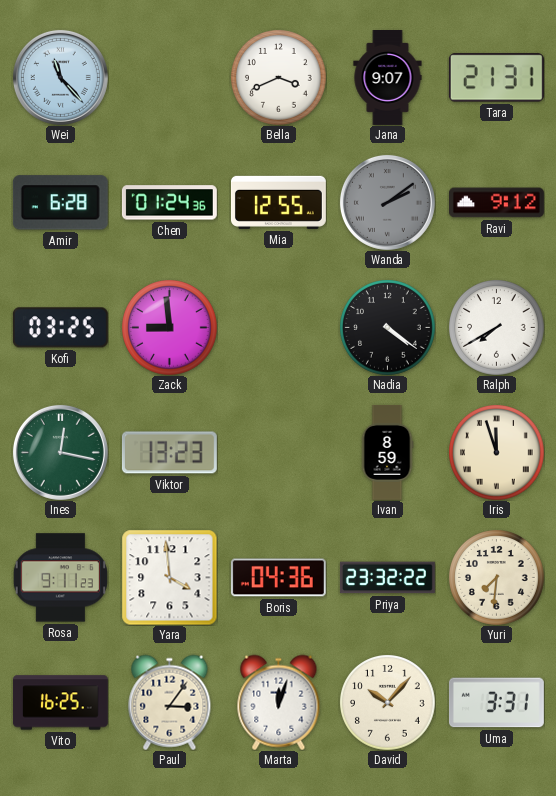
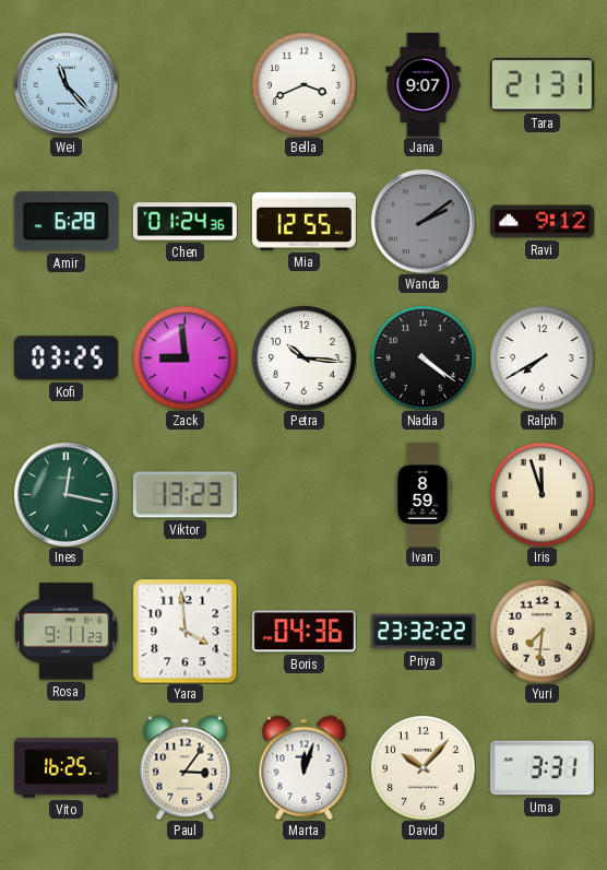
Petra: none -> 10:16
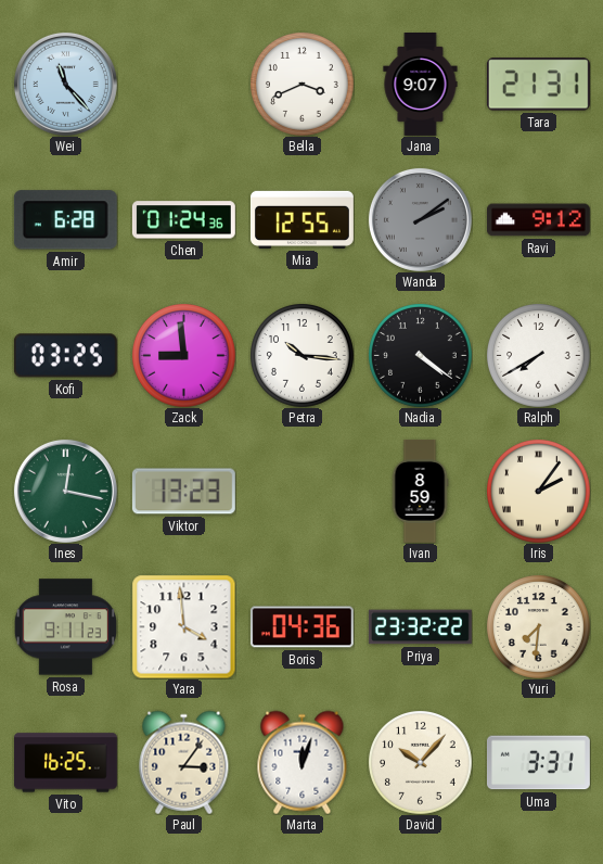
Iris: 11:57 -> 2:06
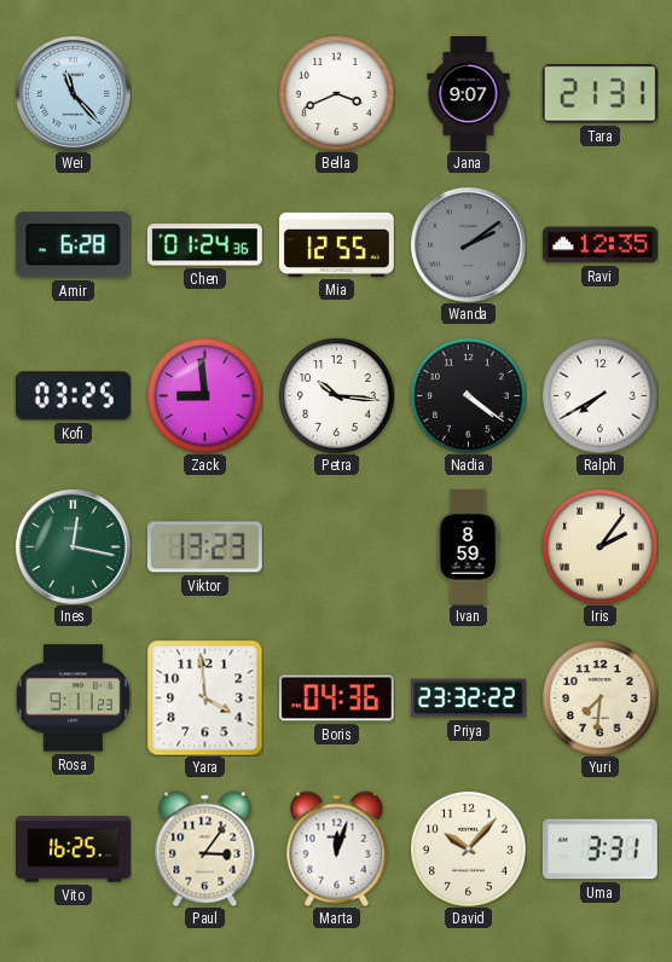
Ravi: 9:12 -> 12:35
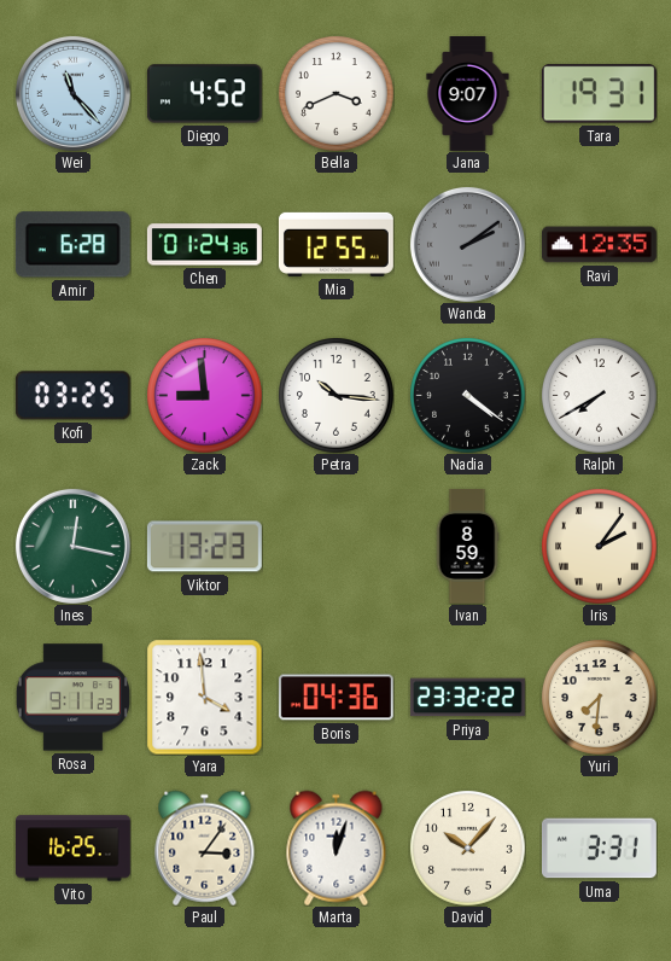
Diego: none -> 4:52
Tara: 21:31 -> 19:31
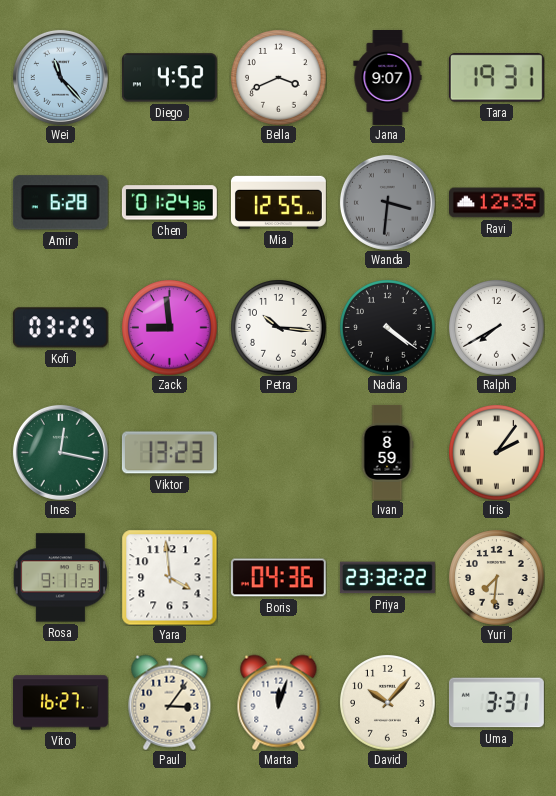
Wanda: 2:09 -> 3:31
Vito: 16:25 -> 16:27
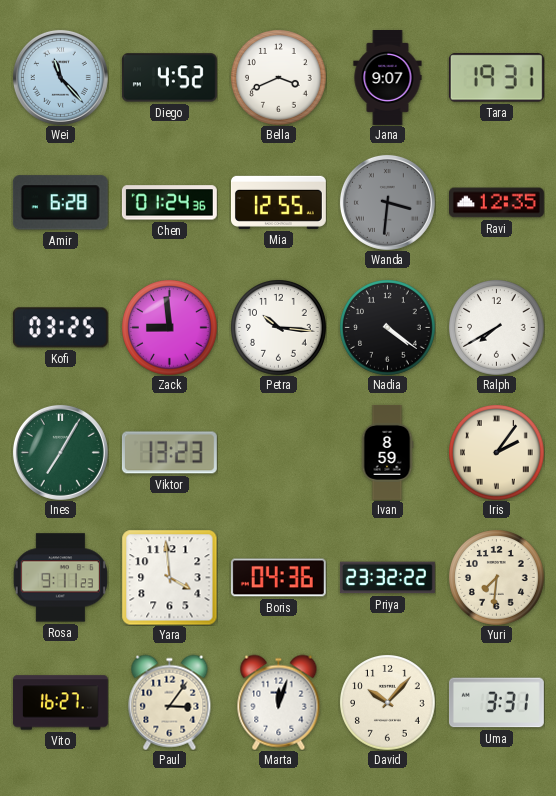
Ines: 12:17 -> 7:05
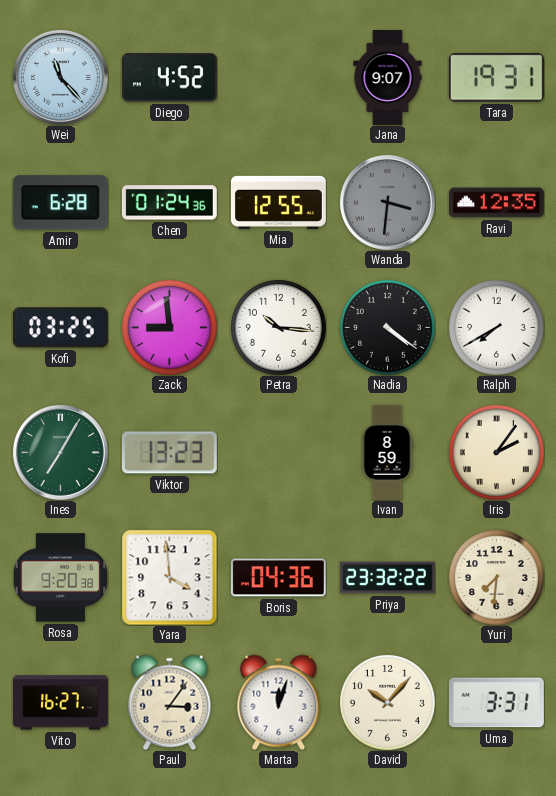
Bella: 3:41 -> none
Rosa: 9:11 -> 9:20
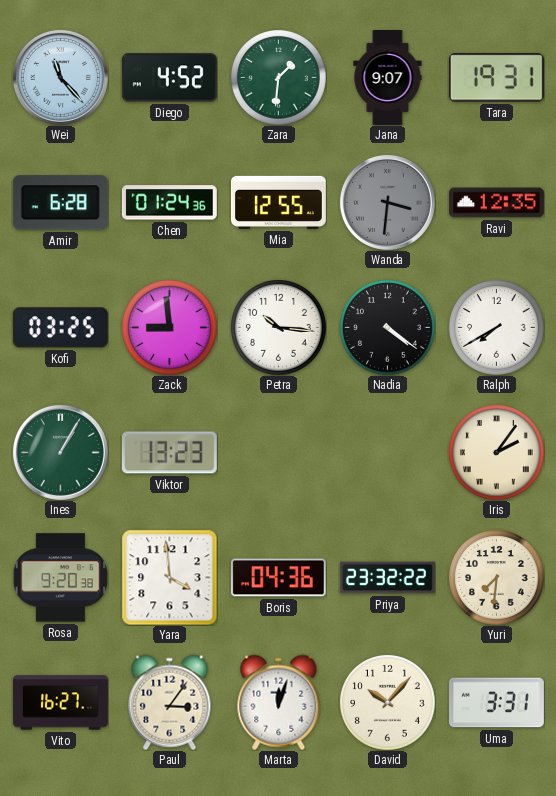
Zara: none -> 1:31
Ines: 7:05 -> 1:05
Ivan: 8:59 -> none
